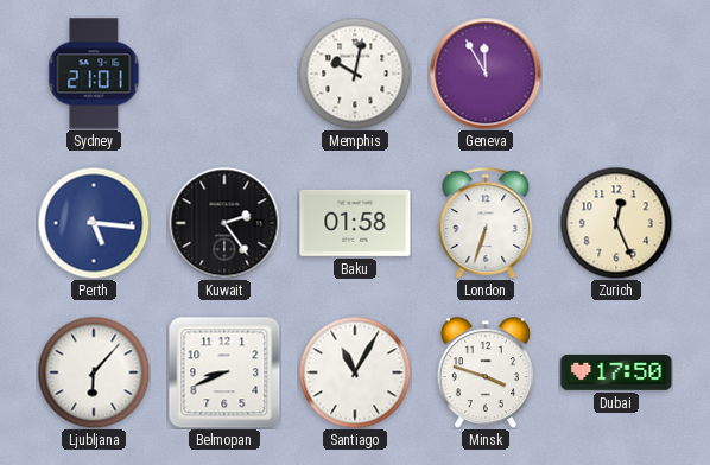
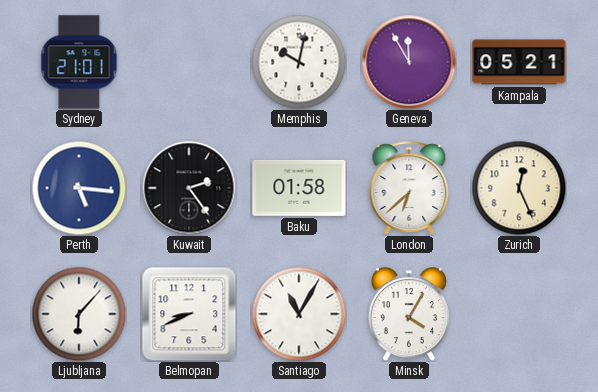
Kampala: none -> 05:21
London: 6:33 -> 6:38
Minsk: 3:48 -> 4:05
Dubai: 17:50 -> none
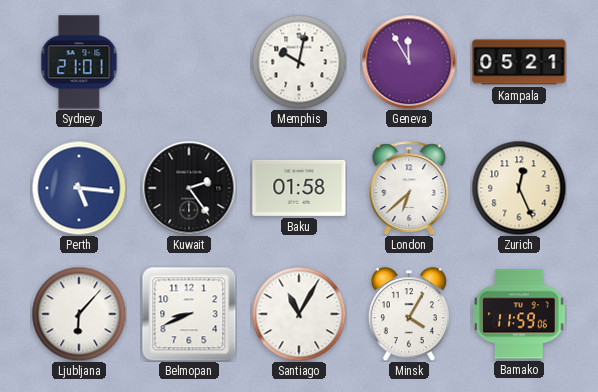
Bamako: none -> 11:59
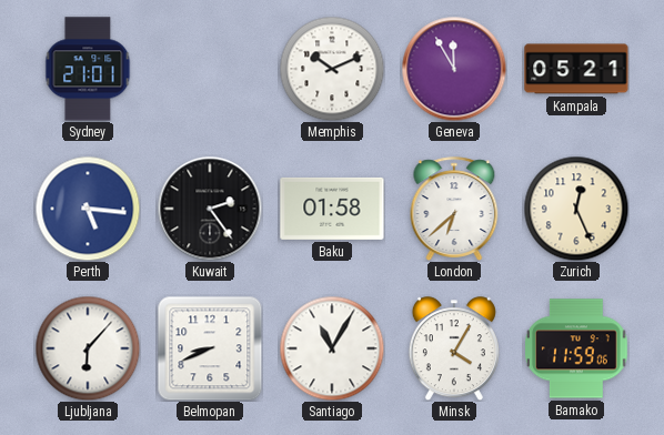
Memphis: 10:02 -> 10:11
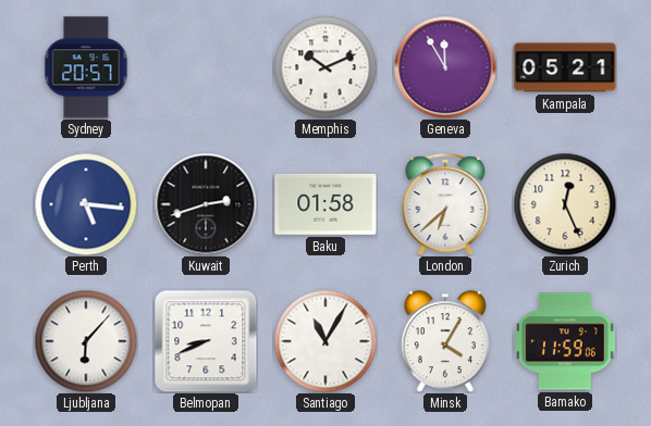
Sydney: 21:01 -> 20:57
Kuwait: 2:24 -> 2:42
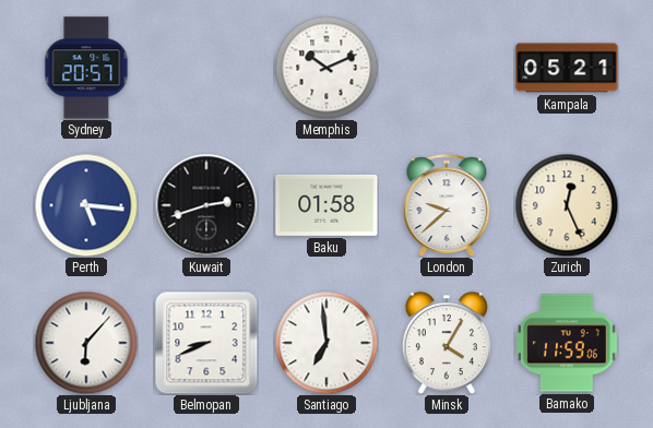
Geneva: 11:55 -> none
London: 6:38 -> 9:38
Santiago: 11:05 -> 6:59
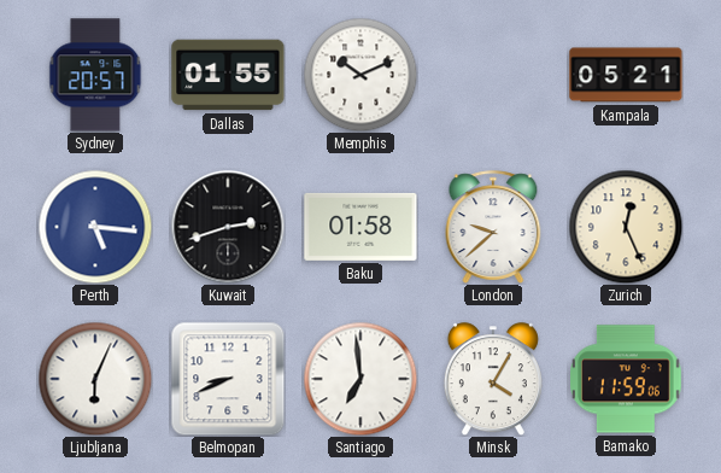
Dallas: none -> 01:55
Ljubljana: 6:07 -> 6:04
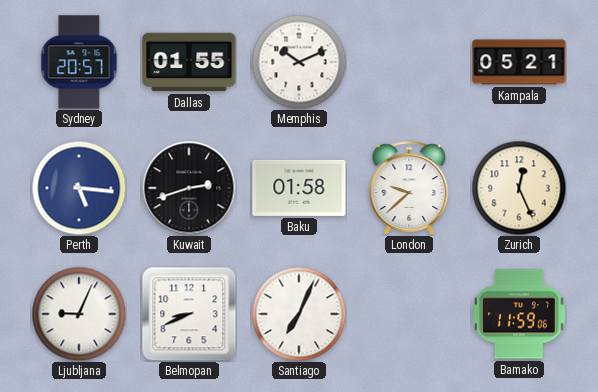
Ljubljana: 6:04 -> 9:04
Santiago: 6:59 -> 7:04
Minsk: 4:05 -> none
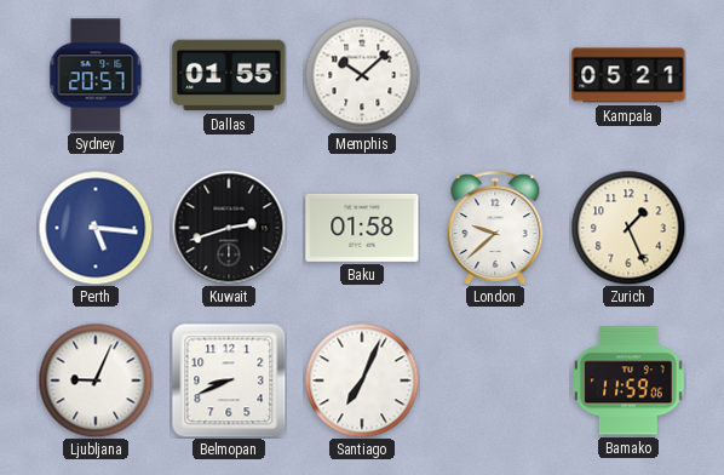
Memphis: 10:11 -> 10:08
Zurich: 12:26 -> 1:26
